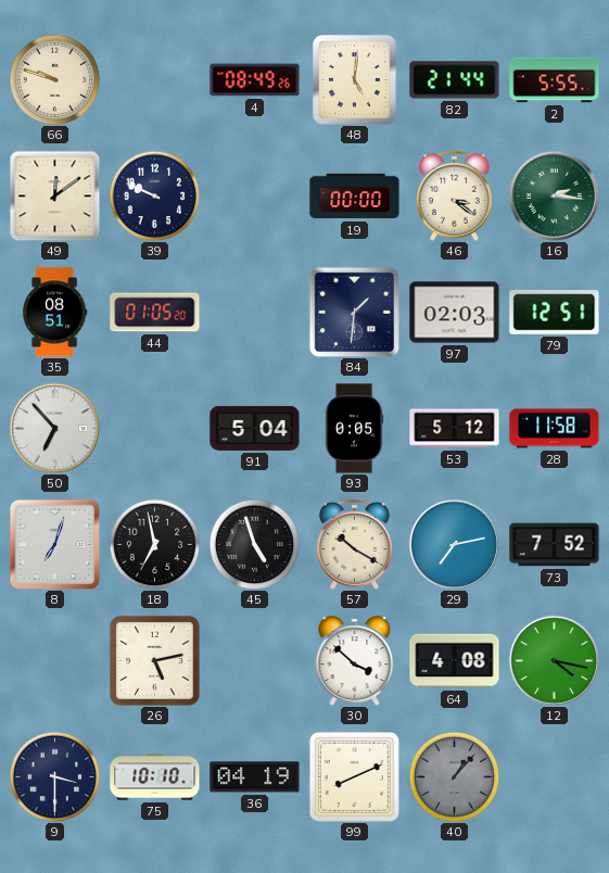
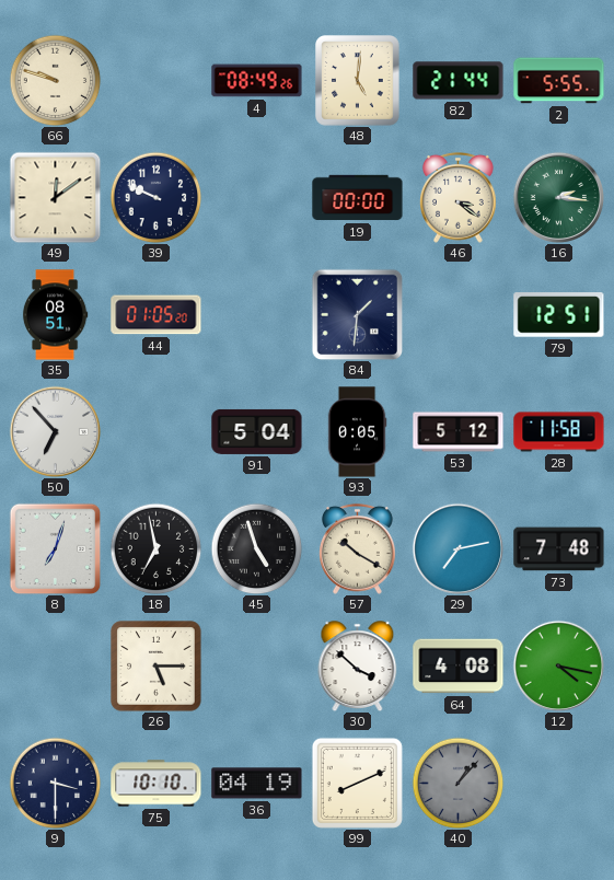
97: 02:03 -> none
73: 7:52 -> 7:48
26: 5:13 -> 5:15
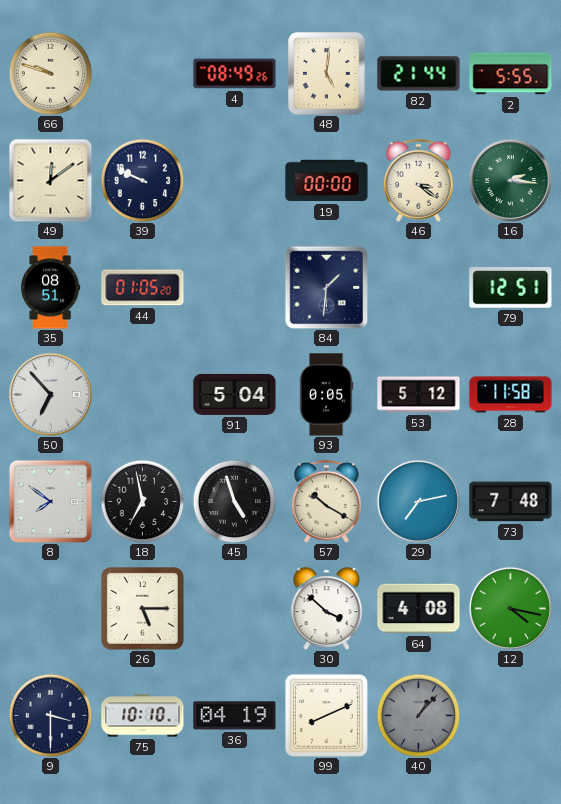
8: 7:03 -> 7:51
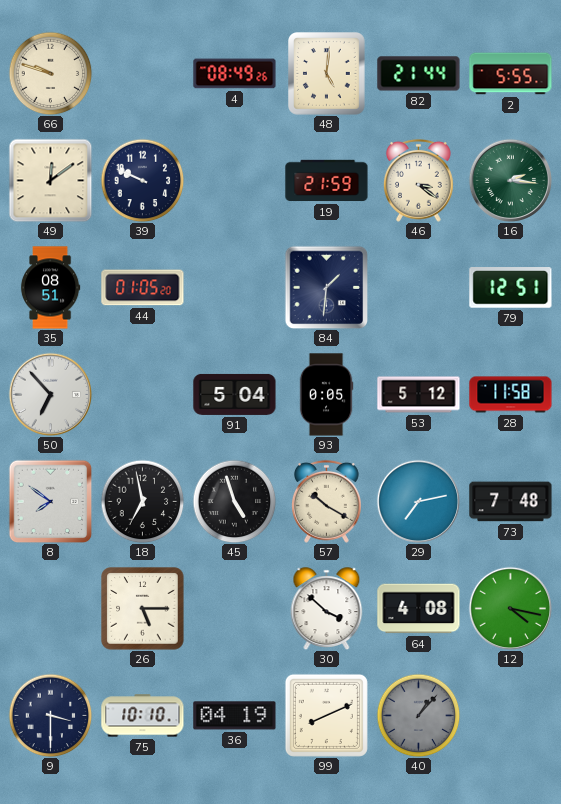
19: 00:00 -> 21:59
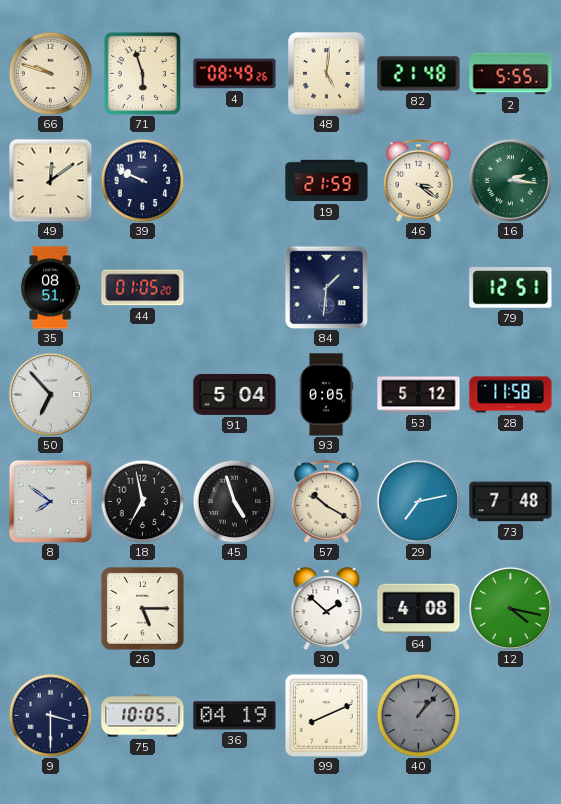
71: none -> 5:57
82: 21:44 -> 21:48
30: 3:52 -> 1:52
75: 10:10 -> 10:05
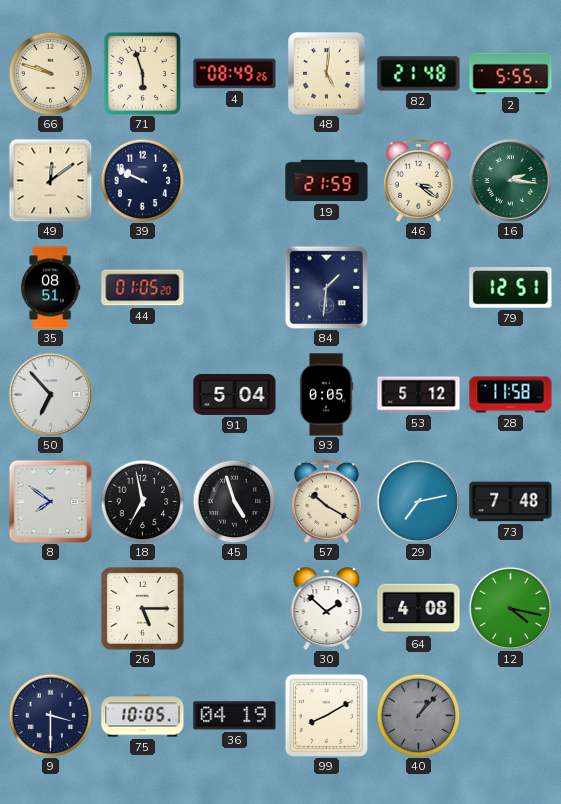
99: 8:11 -> 8:10
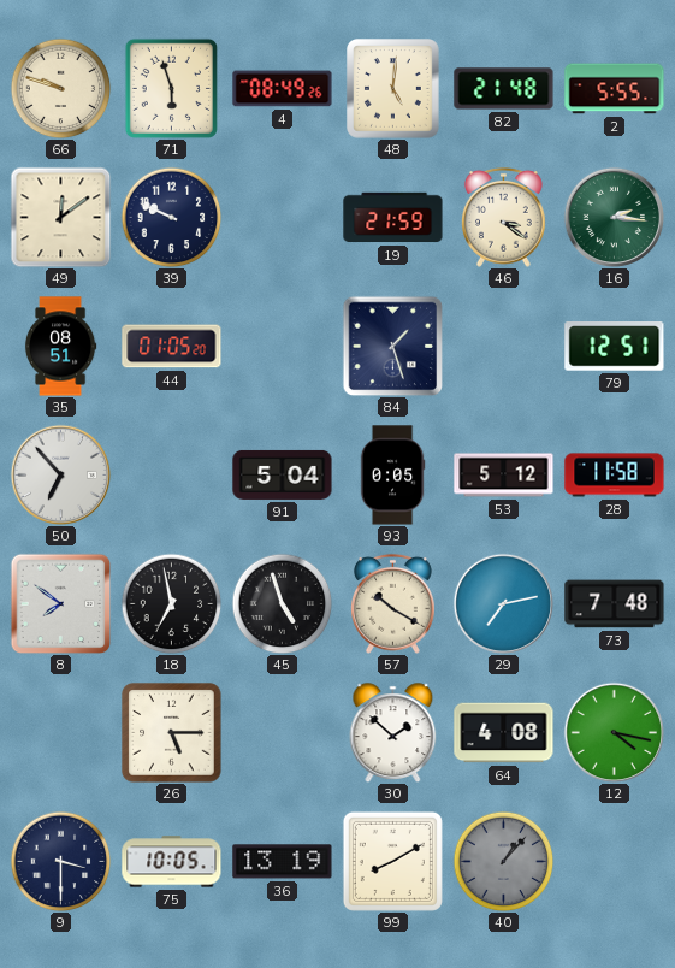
84: 1:31 -> 1:27
36: 04:19 -> 13:19
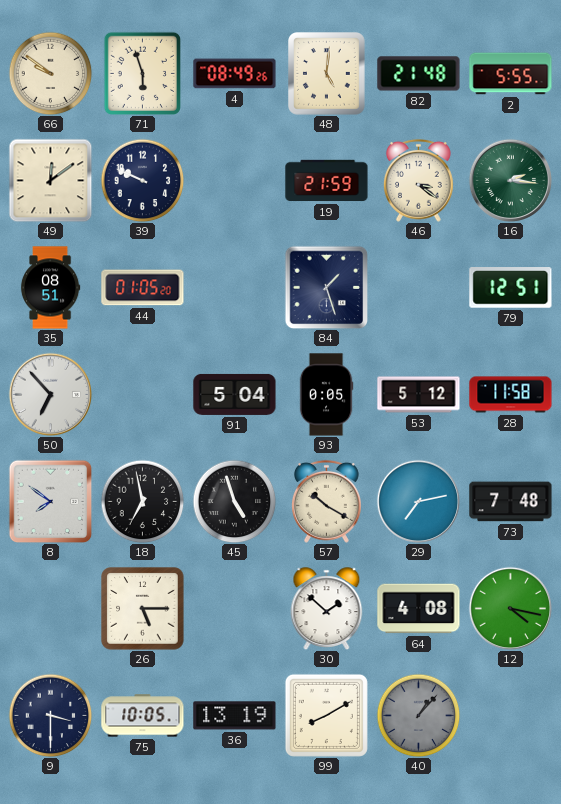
66: 9:48 -> 9:51
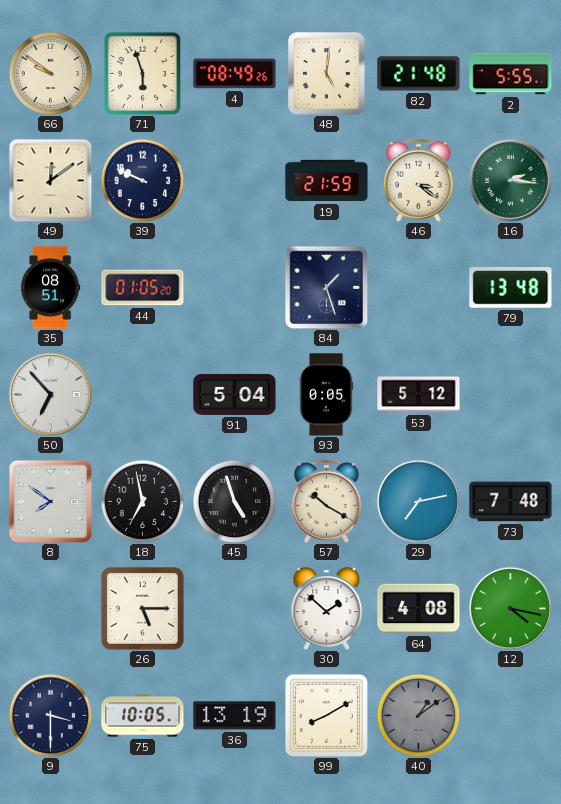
79: 12:51 -> 13:48
28: 11:58 -> none
40: 1:07 -> 1:09
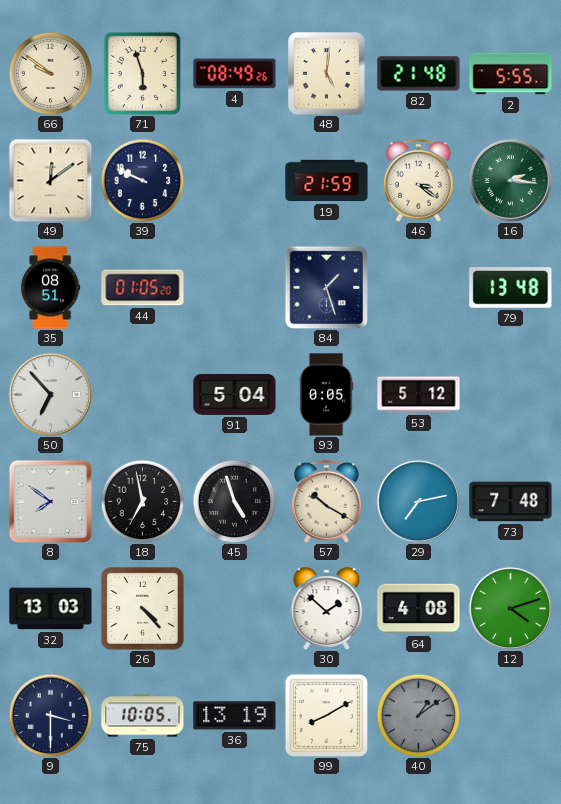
32: none -> 13:03
26: 5:15 -> 4:23
12: 4:17 -> 4:12
